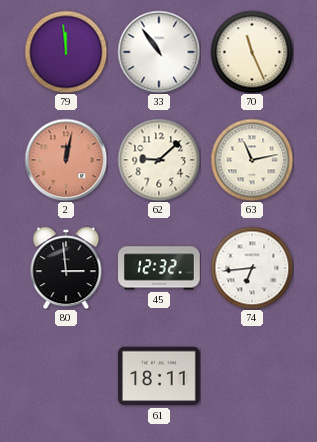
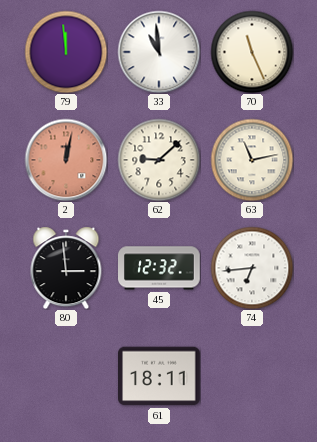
33: 10:54 -> 10:59
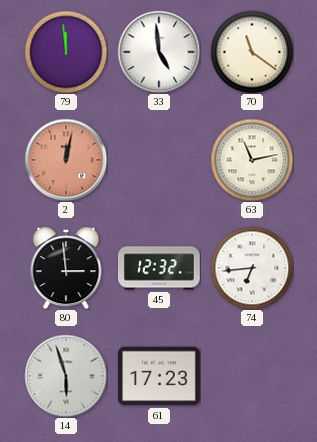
33: 10:59 -> 4:59
70: 11:26 -> 11:21
62: 9:08 -> none
14: none -> 5:57
61: 18:11 -> 17:23
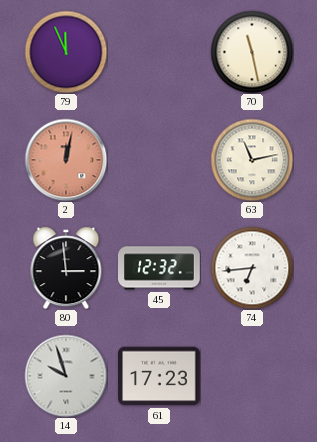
79: 11:59 -> 11:56
33: 4:59 -> none
70: 11:21 -> 11:28
14: 5:57 -> 9:57
